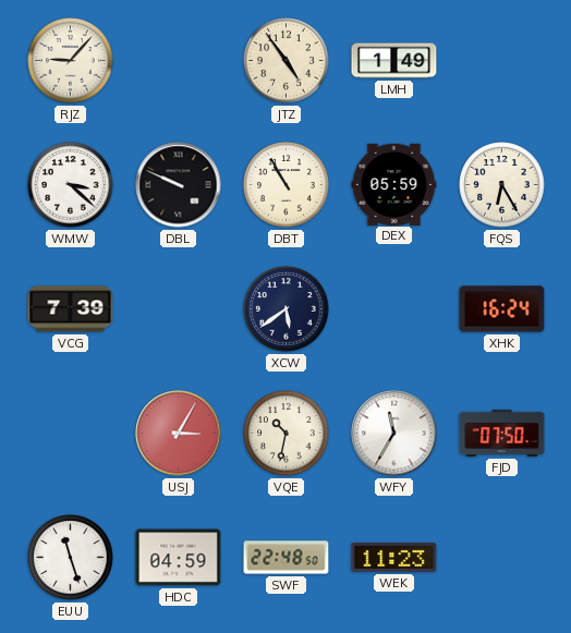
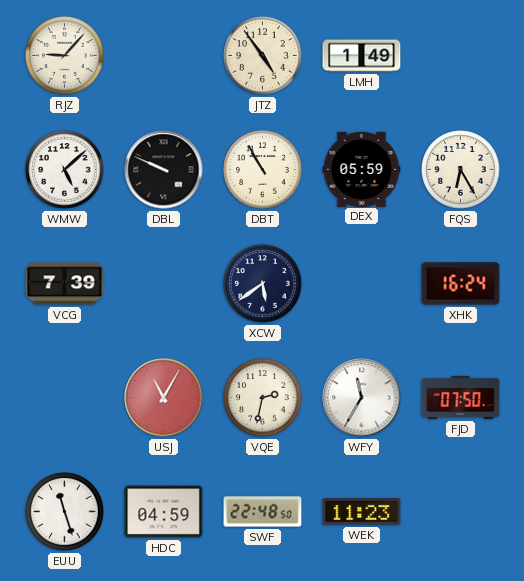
WMW: 3:22 -> 5:08
USJ: 3:05 -> 11:05
VQE: 10:32 -> 2:32
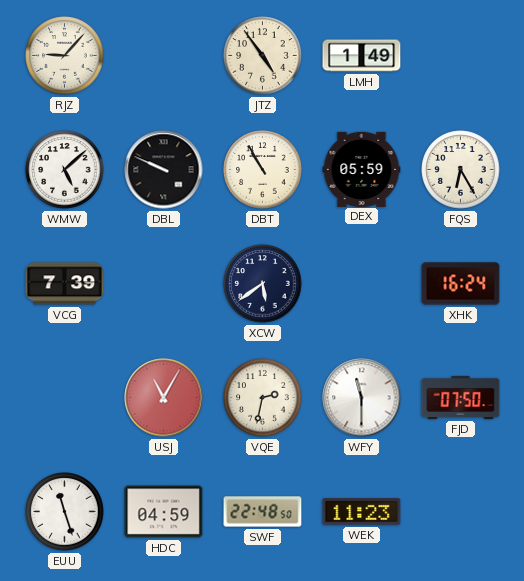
WFY: 11:35 -> 11:30
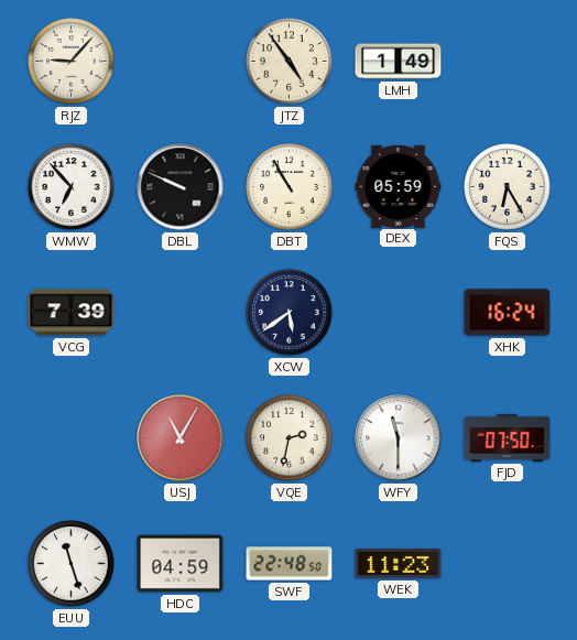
WMW: 5:08 -> 6:53
